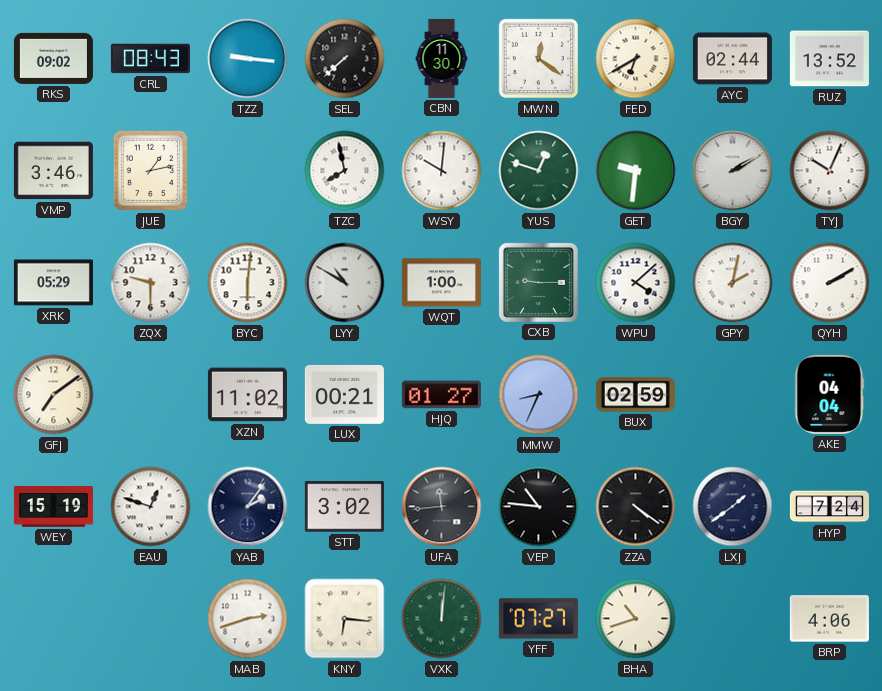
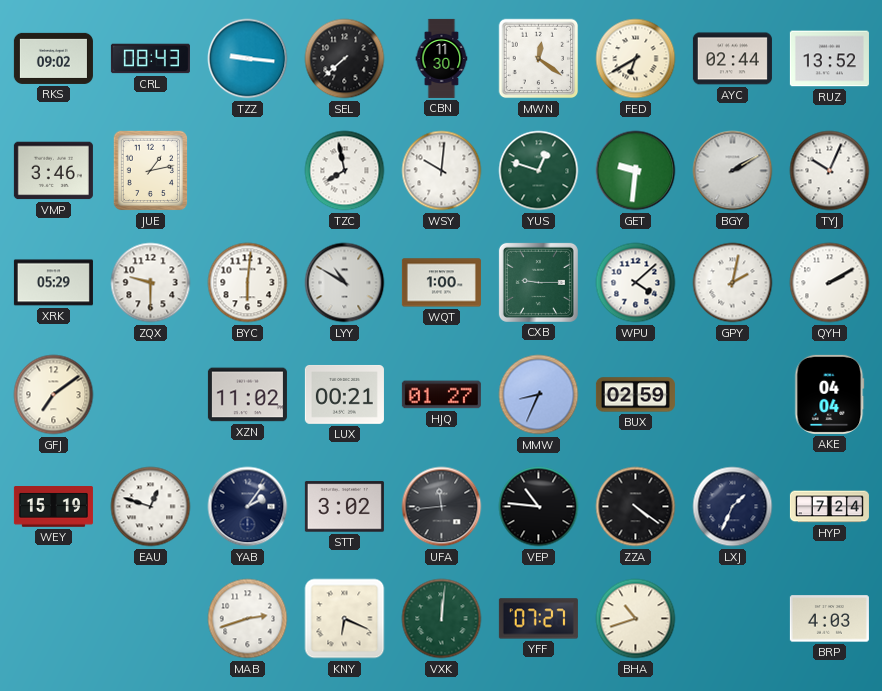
LXJ: 1:39 -> 1:34
KNY: 6:16 -> 6:19
BRP: 4:06 -> 4:03
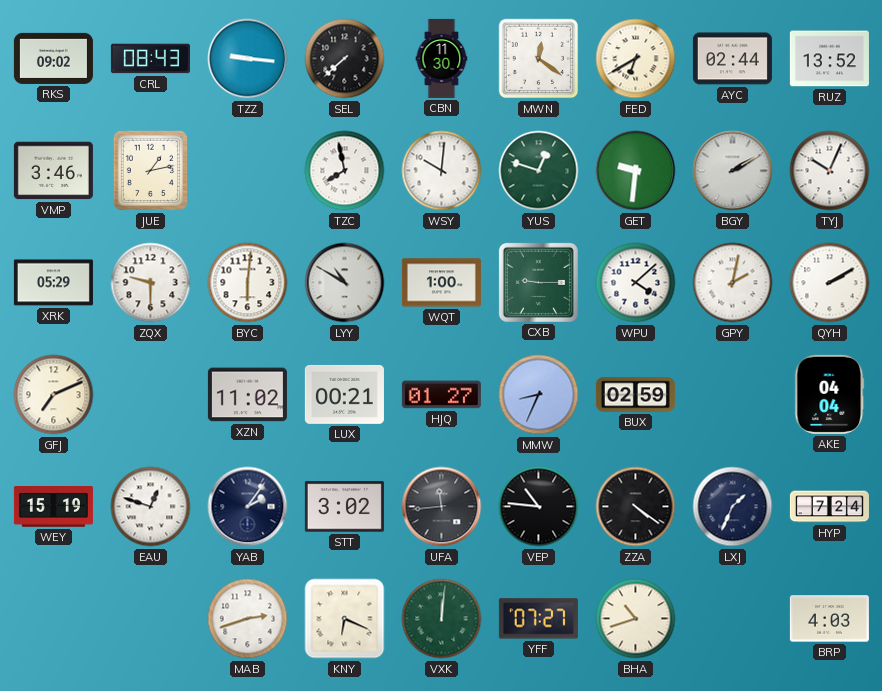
GFJ: 7:09 -> 7:11
